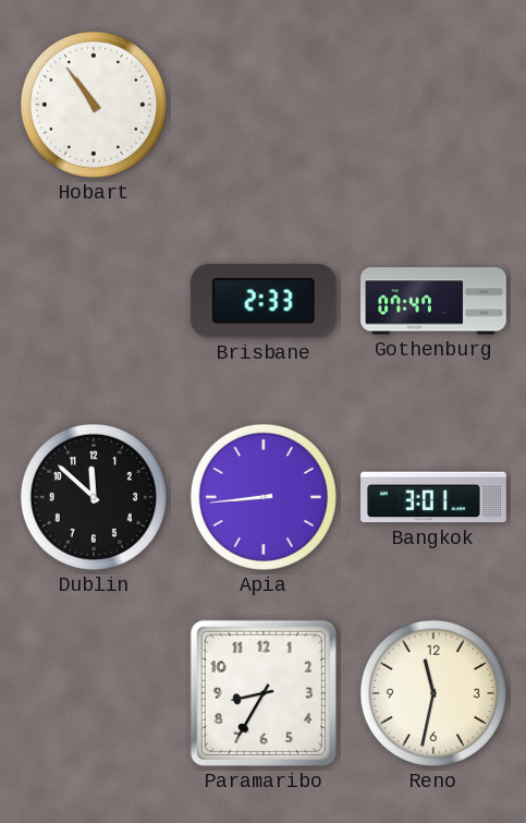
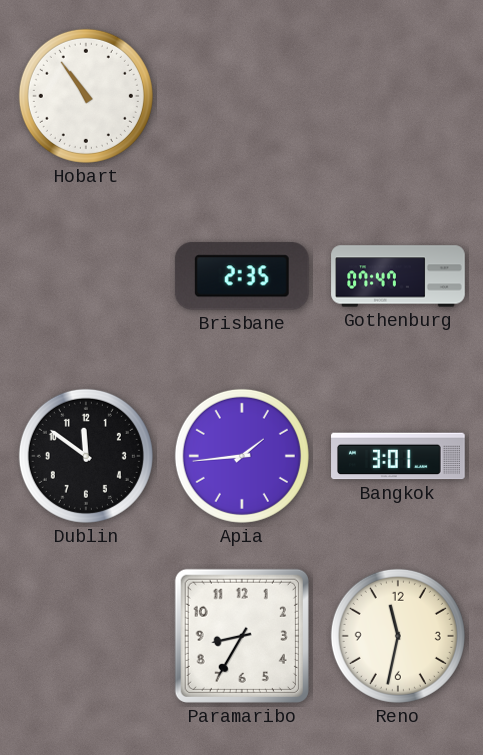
Brisbane: 2:33 -> 2:35
Dublin: 11:52 -> 11:51
Apia: 8:44 -> 1:44
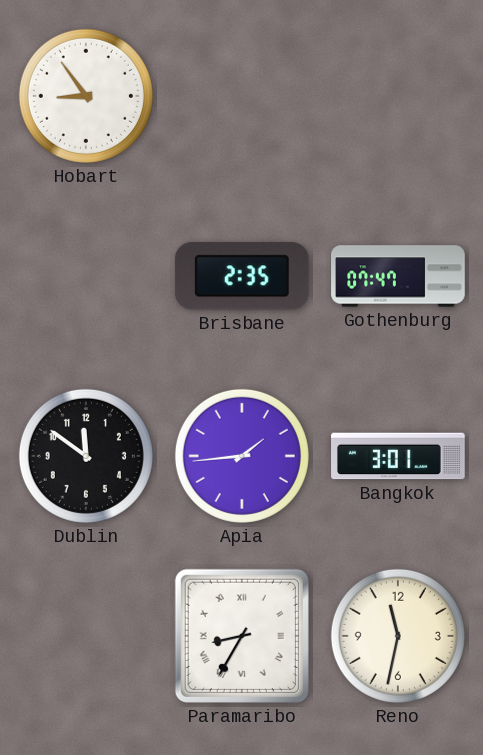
Hobart: 10:54 -> 8:54
Paramaribo numerals: Arabic -> Roman
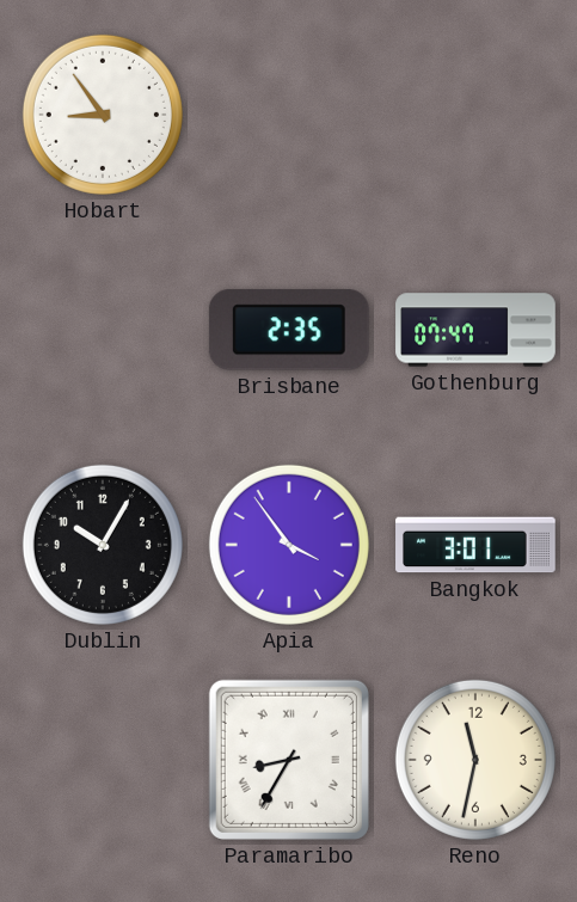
Dublin: 11:51 -> 10:05
Apia: 1:44 -> 3:54
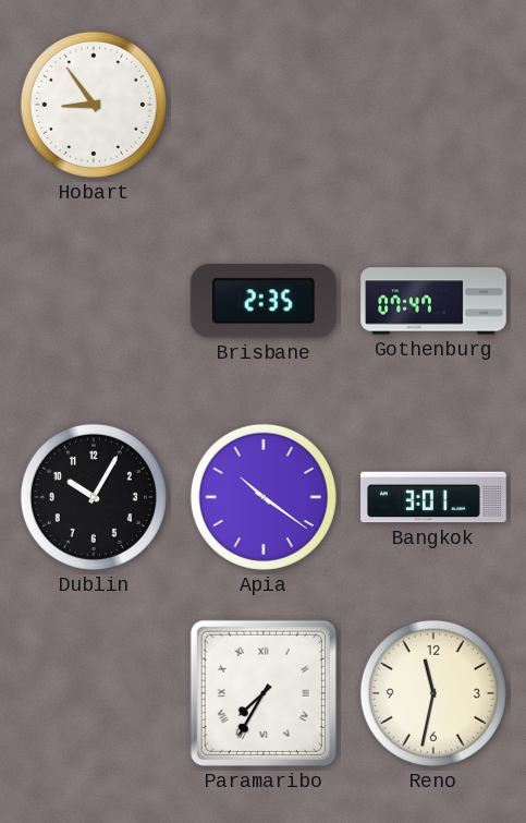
Apia: 3:54 -> 10:21
Paramaribo: 8:35 -> 7:35
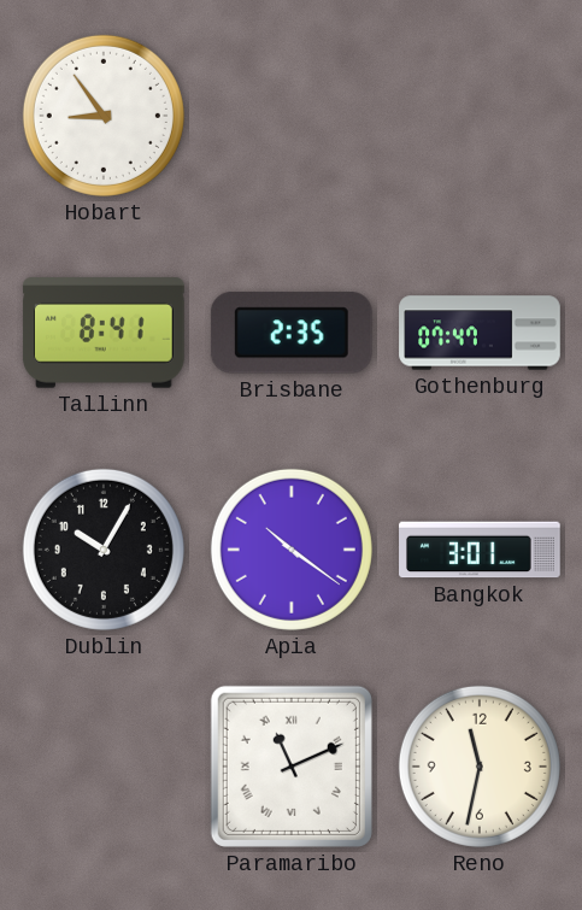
Tallinn: none -> 8:41
Paramaribo: 7:35 -> 11:11
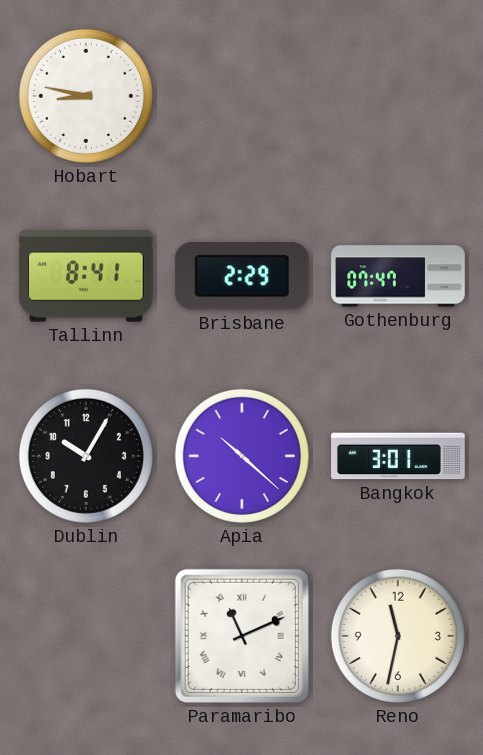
Hobart: 8:54 -> 8:47
Brisbane: 2:35 -> 2:29
Apia: 10:21 -> 10:22
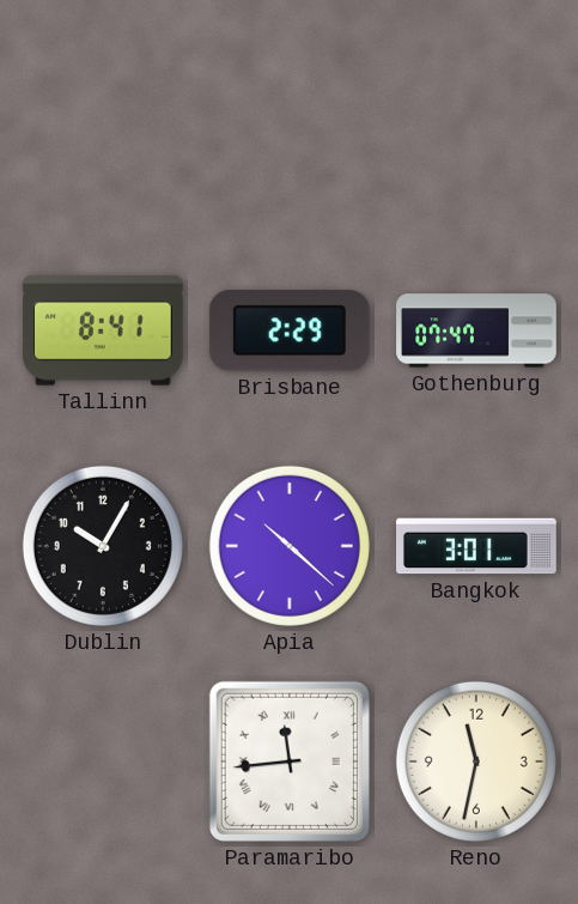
Hobart: 8:47 -> none
Paramaribo: 11:11 -> 11:44
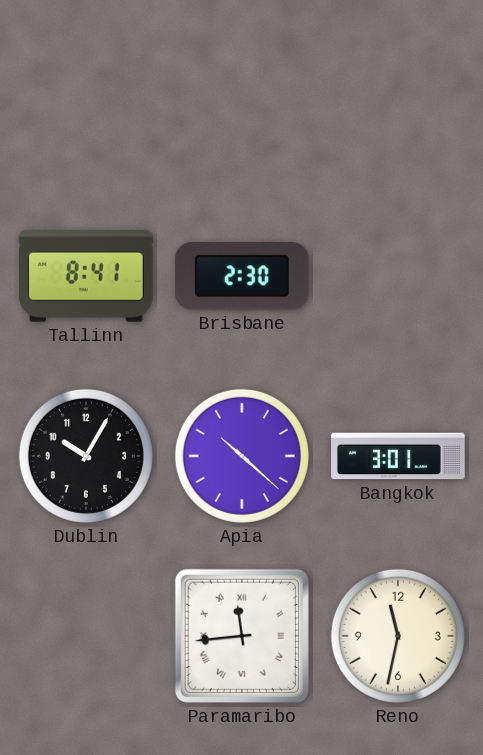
Brisbane: 2:29 -> 2:30
Gothenburg: 07:47 -> none
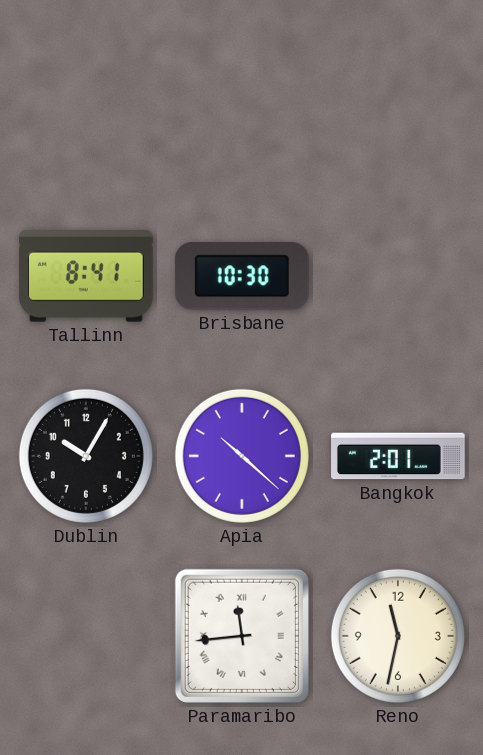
Brisbane: 2:30 -> 10:30
Bangkok: 3:01 -> 2:01
